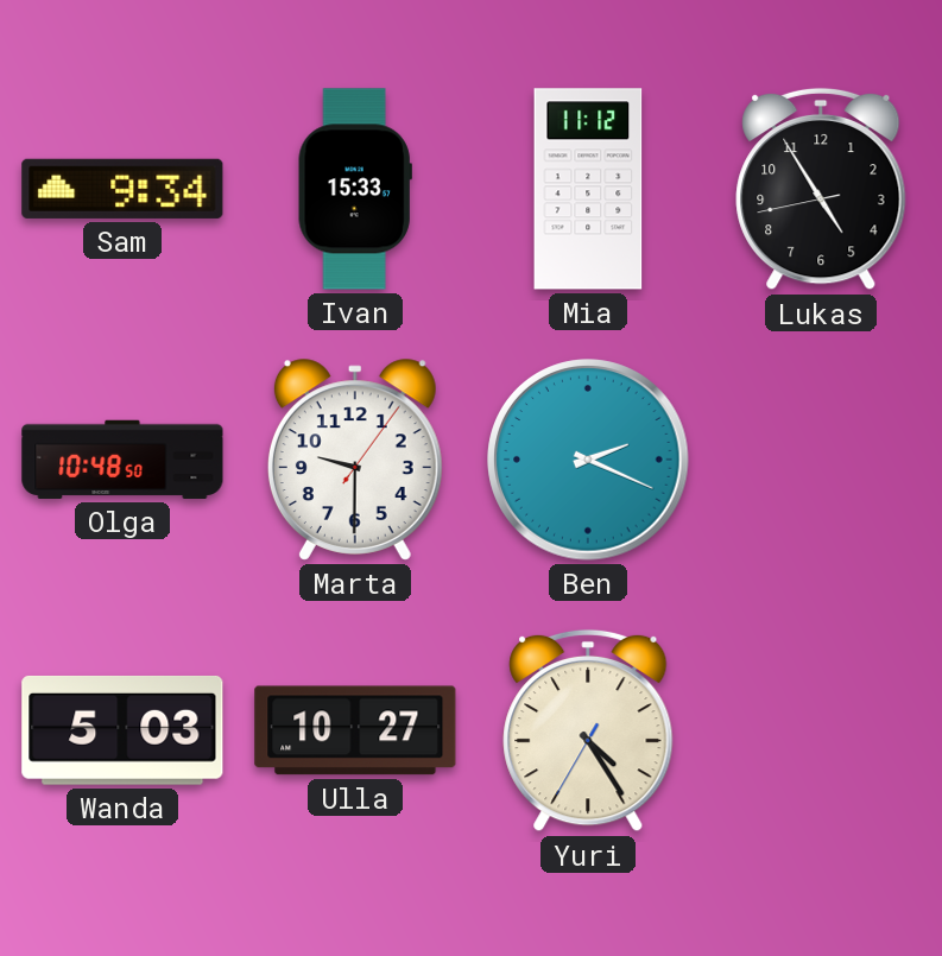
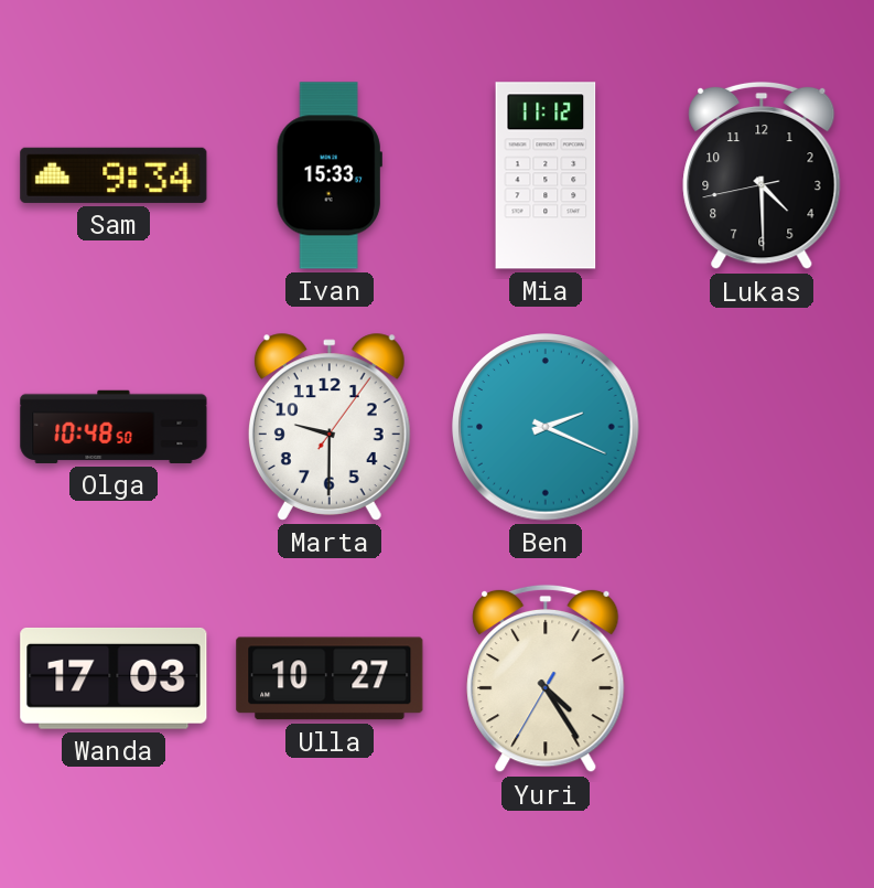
Lukas: 4:54 -> 4:29
Wanda: 5:03 -> 17:03
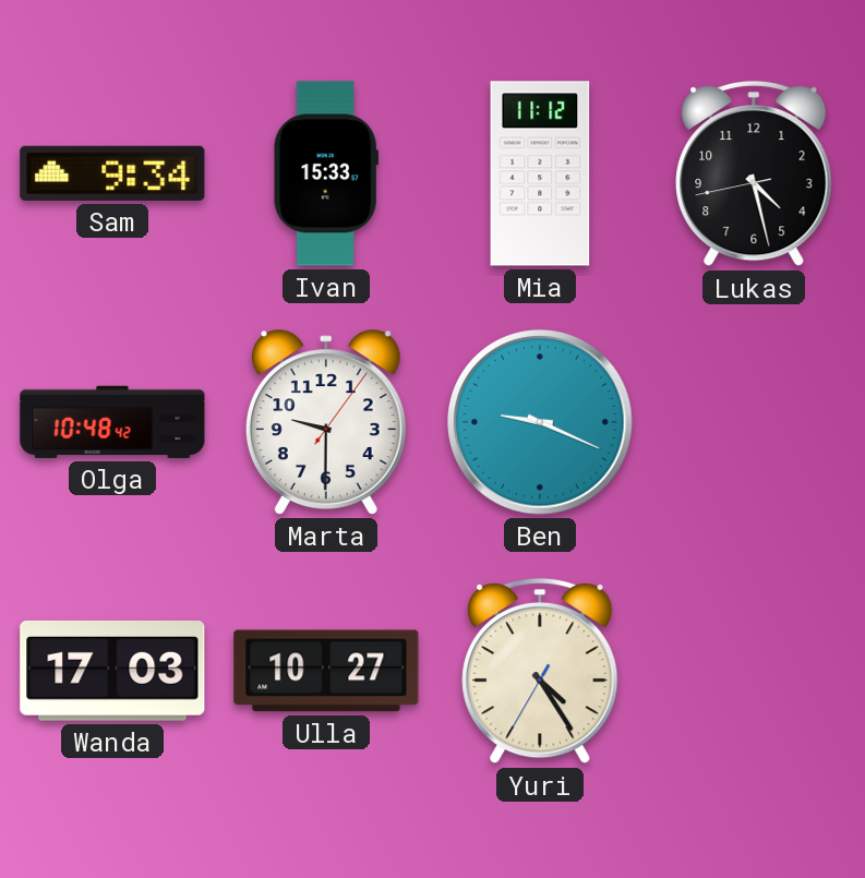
Lukas: 4:29 -> 4:27
Olga: 10:48:50 -> 10:48:42
Ben: 2:19 -> 9:19
